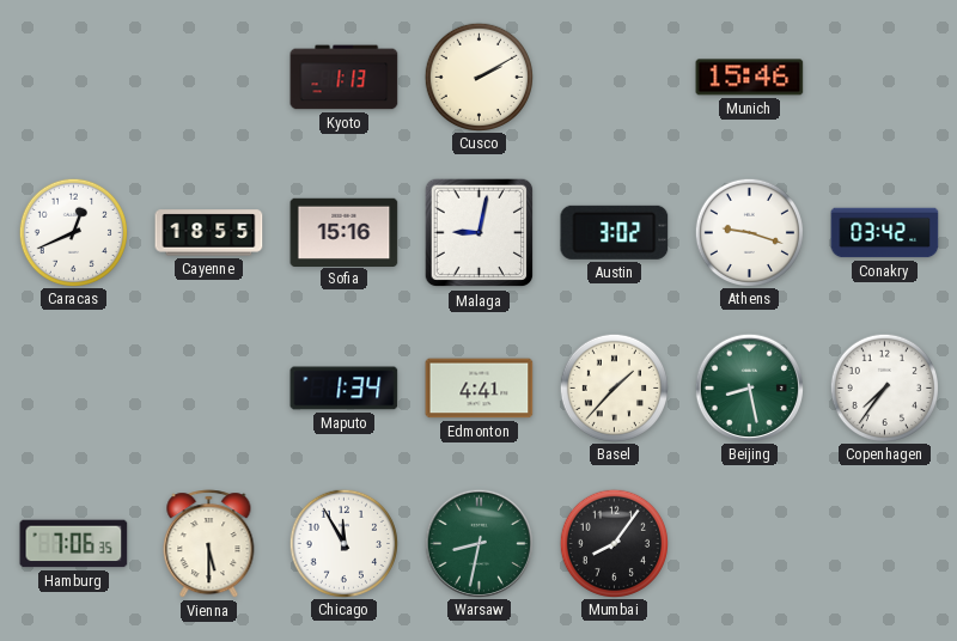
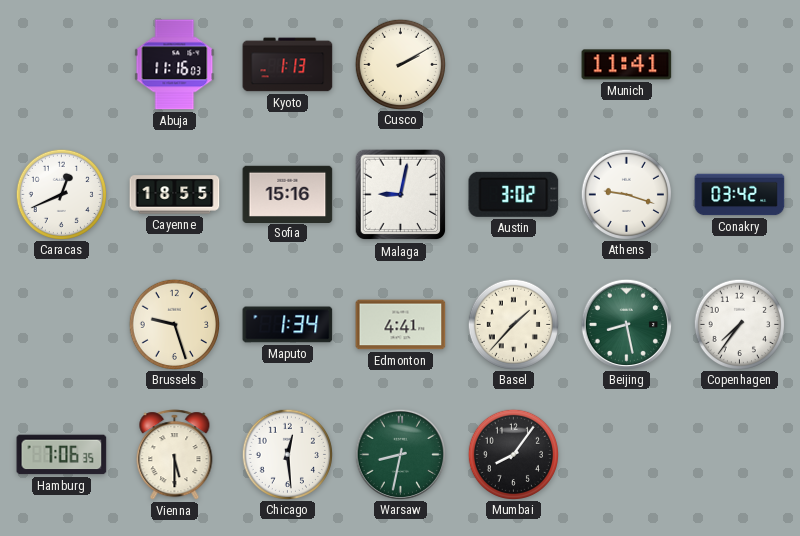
Abuja: none -> 11:16
Munich: 15:46 -> 11:41
Brussels: none -> 9:27
Chicago: 11:55 -> 12:29
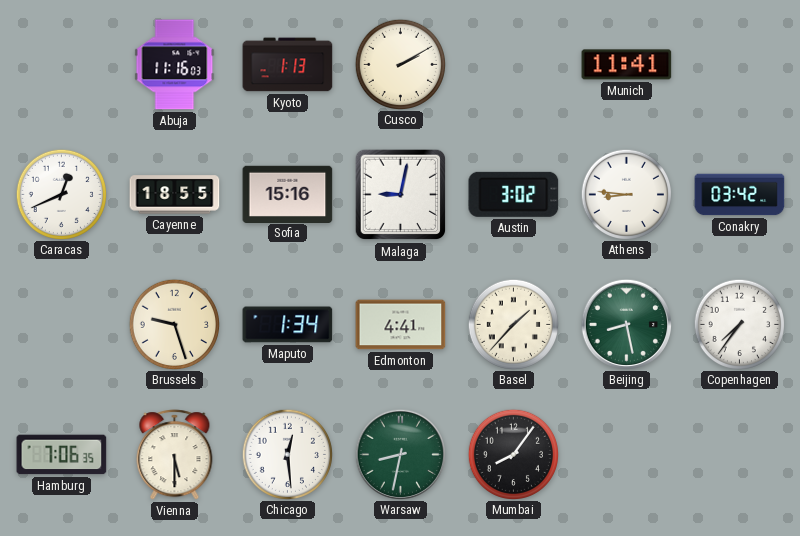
Athens: 9:18 -> 8:46
